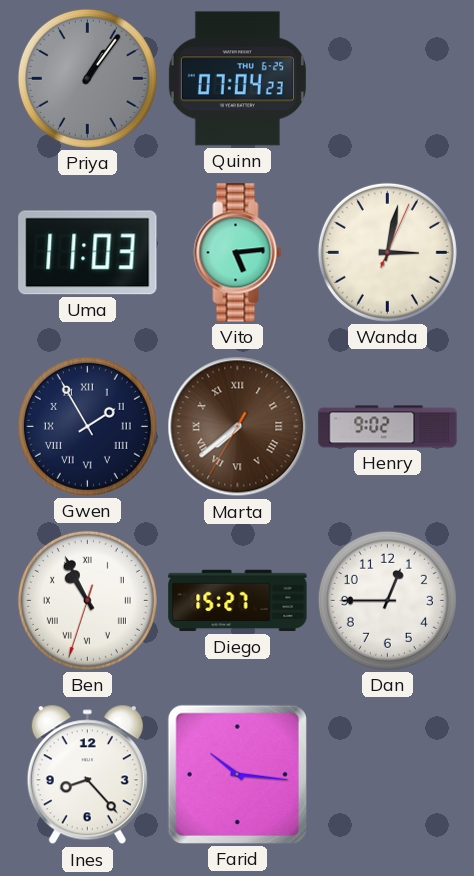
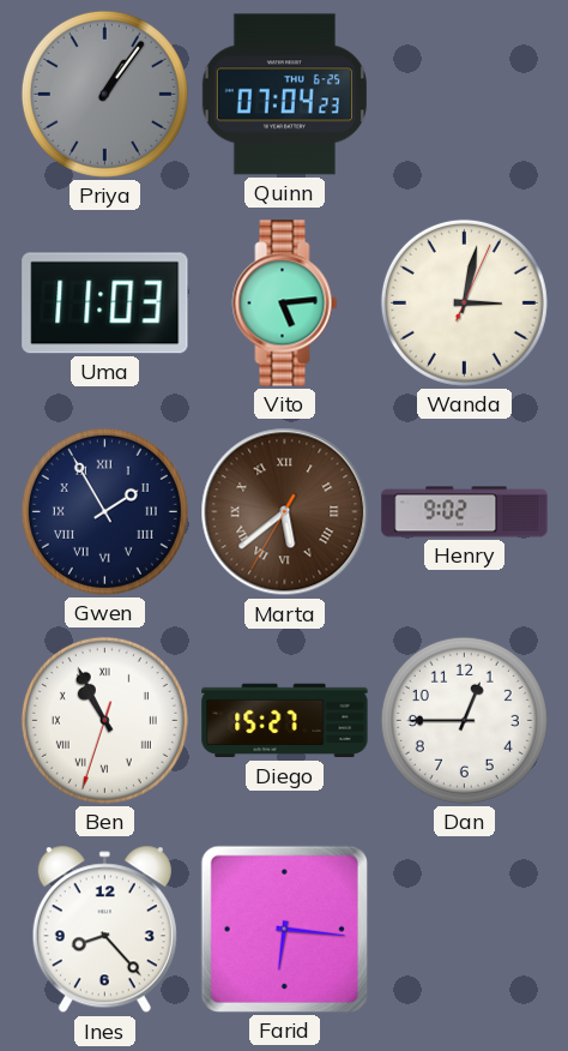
Marta: 7:38 -> 5:38
Farid: 10:16 -> 6:16
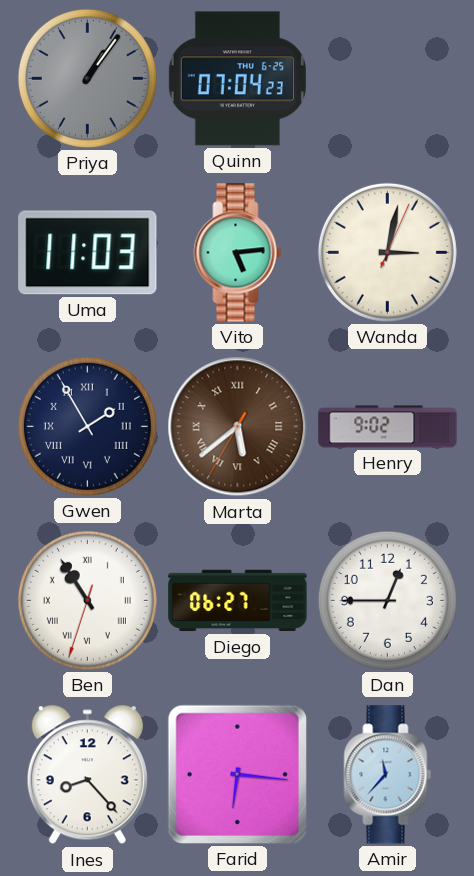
Ben: 10:55 -> 10:54
Diego: 15:27 -> 06:27
Amir: none -> 11:37
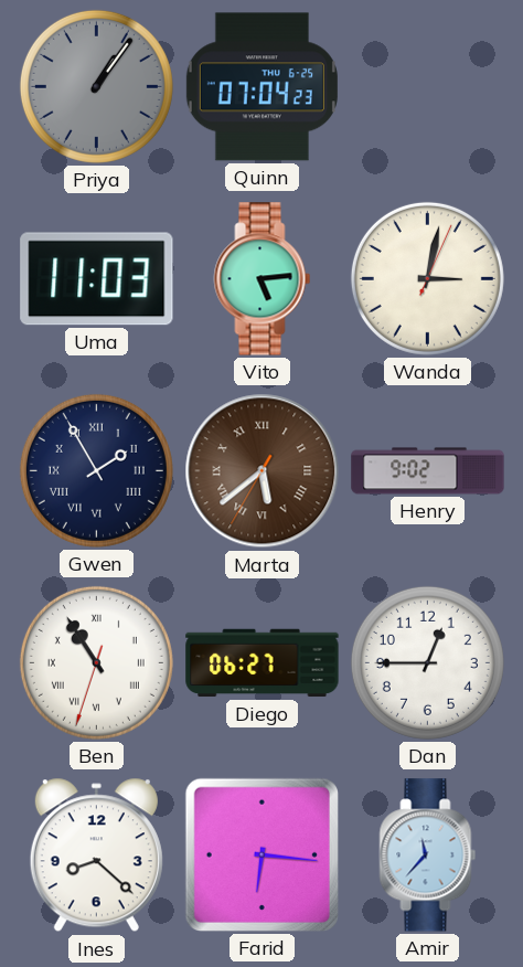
Ines: 8:23 -> 8:22
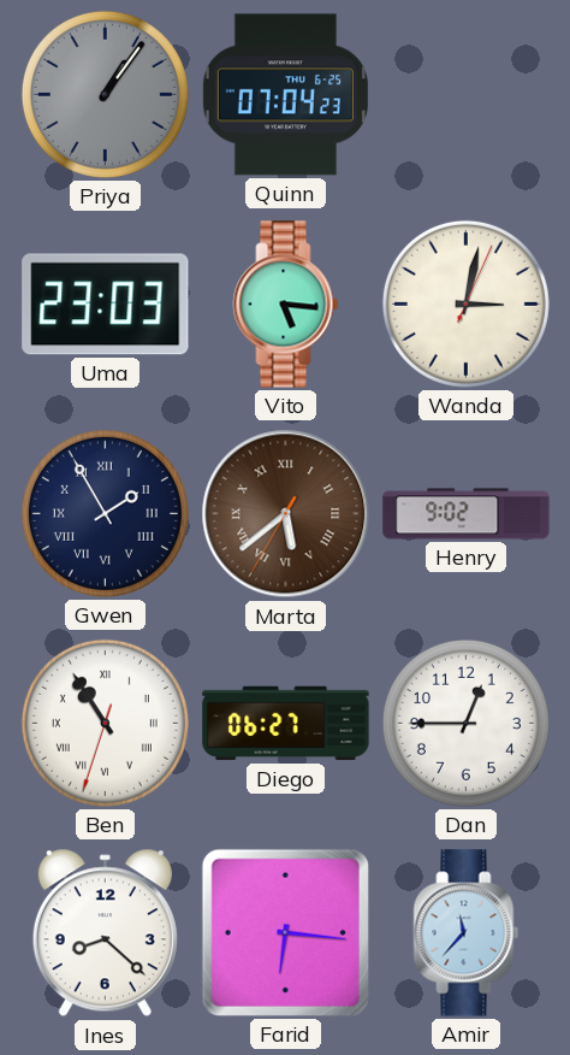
Uma: 11:03 -> 23:03
Vito: 5:14 -> 5:16
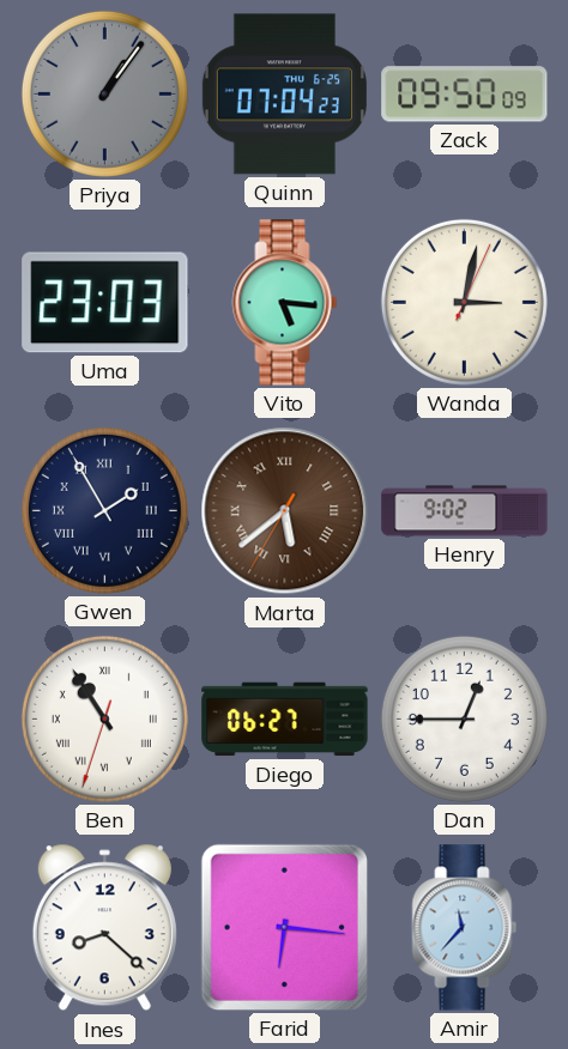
Zack: none -> 09:50
